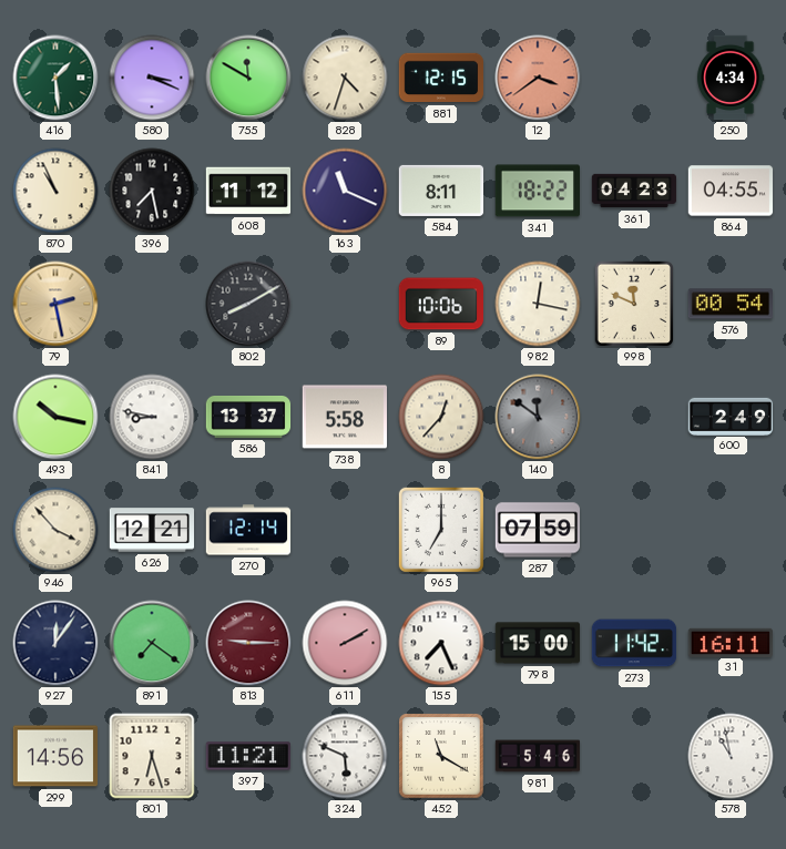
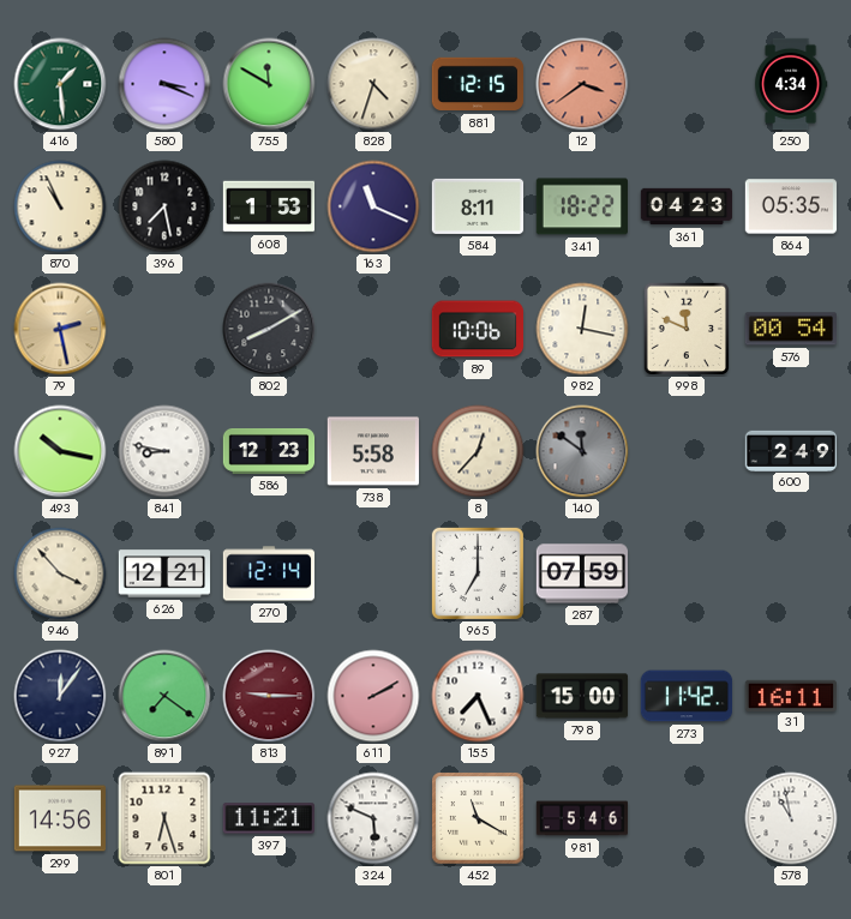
608: 11:12 -> 1:53
864: 04:55 -> 05:35
586: 13:37 -> 12:23
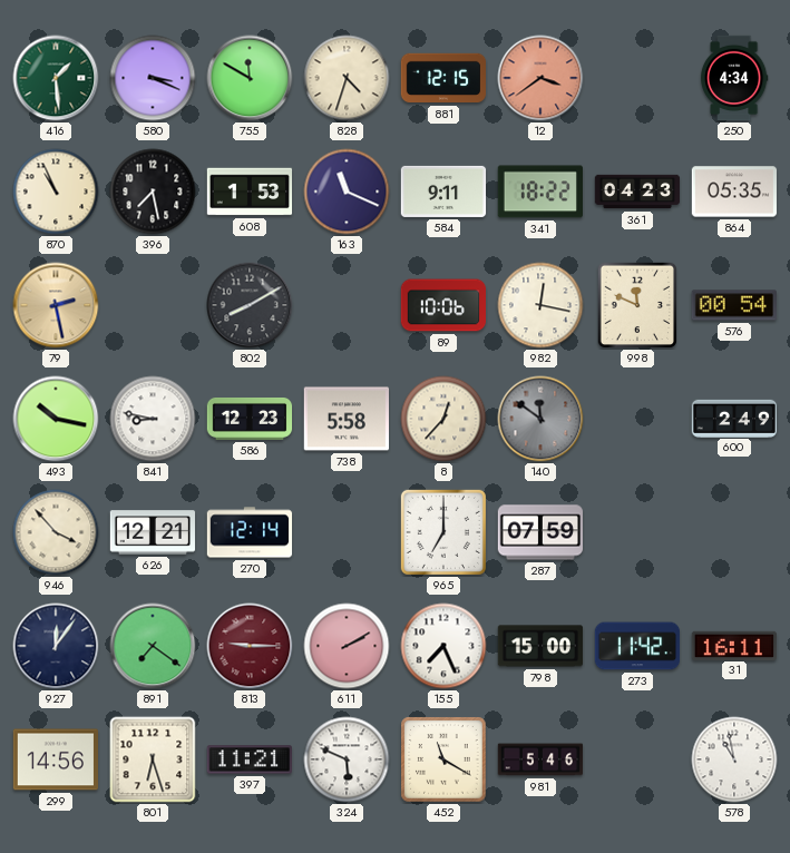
584: 8:11 -> 9:11
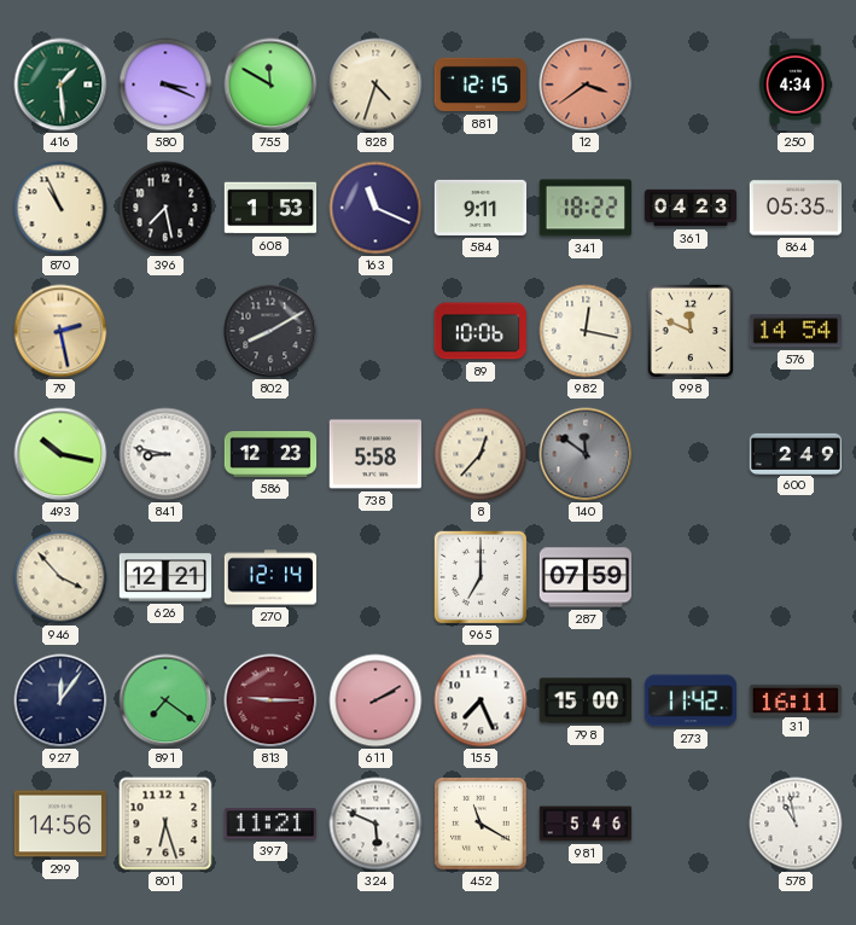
576: 00:54 -> 14:54
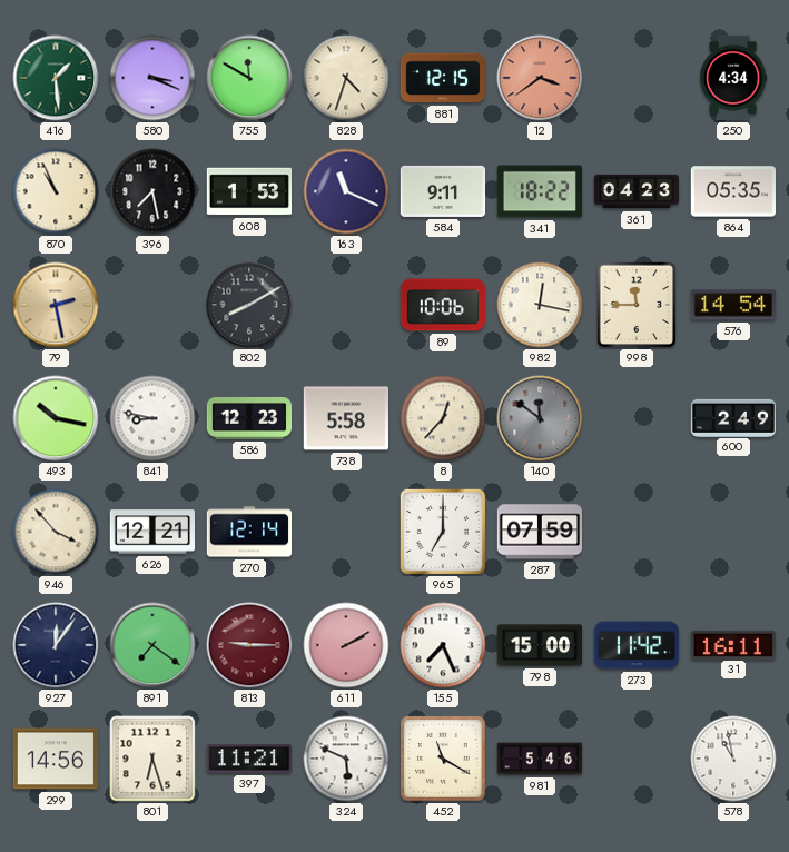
998: 11:49 -> 11:45
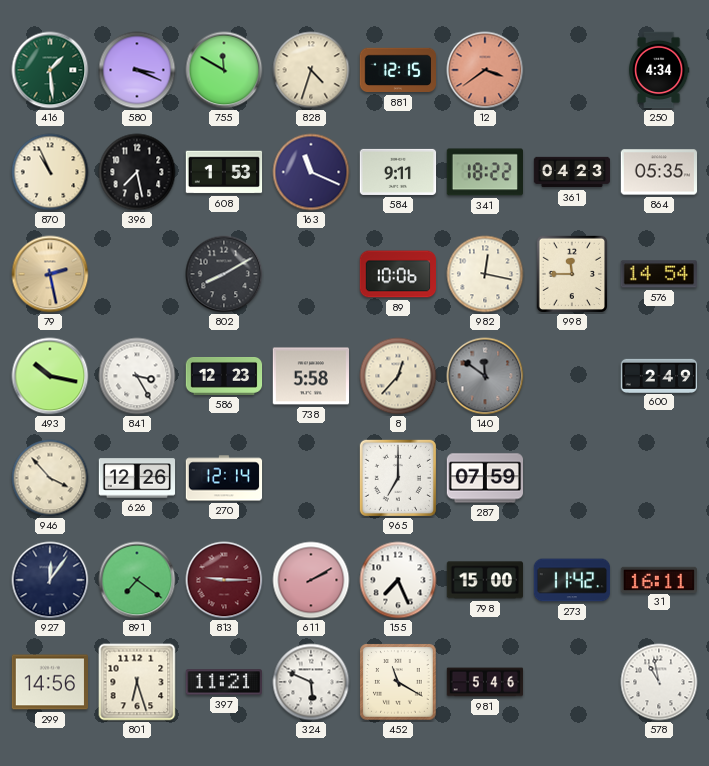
841: 8:47 -> 3:25
626: 12:21 -> 12:26
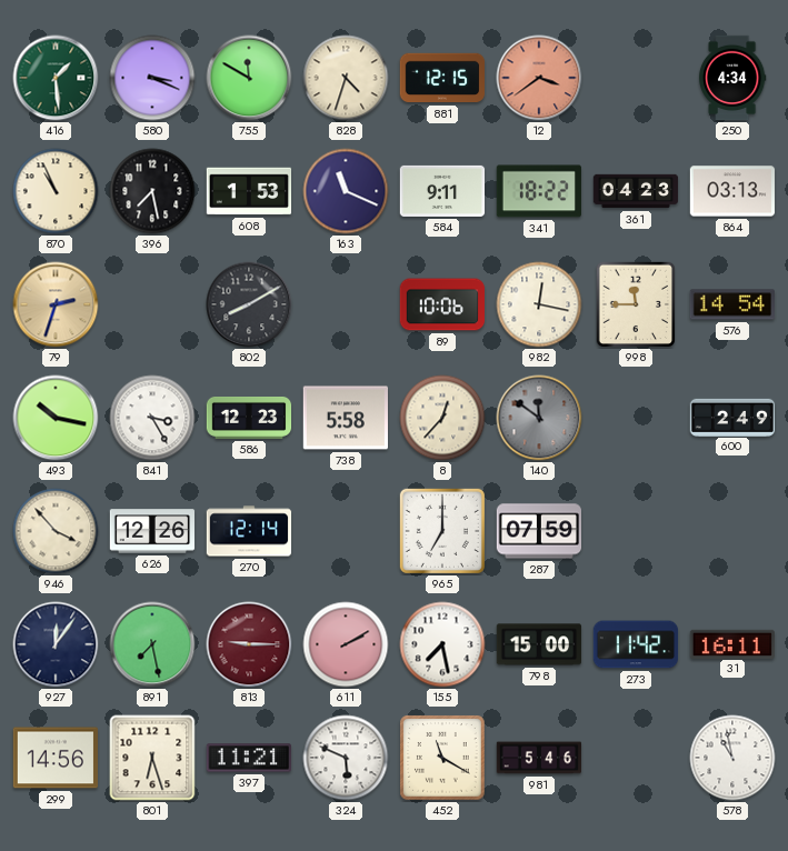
864: 05:35 -> 03:13
79: 2:28 -> 2:33
891: 7:21 -> 7:28
155: 7:26 -> 7:28
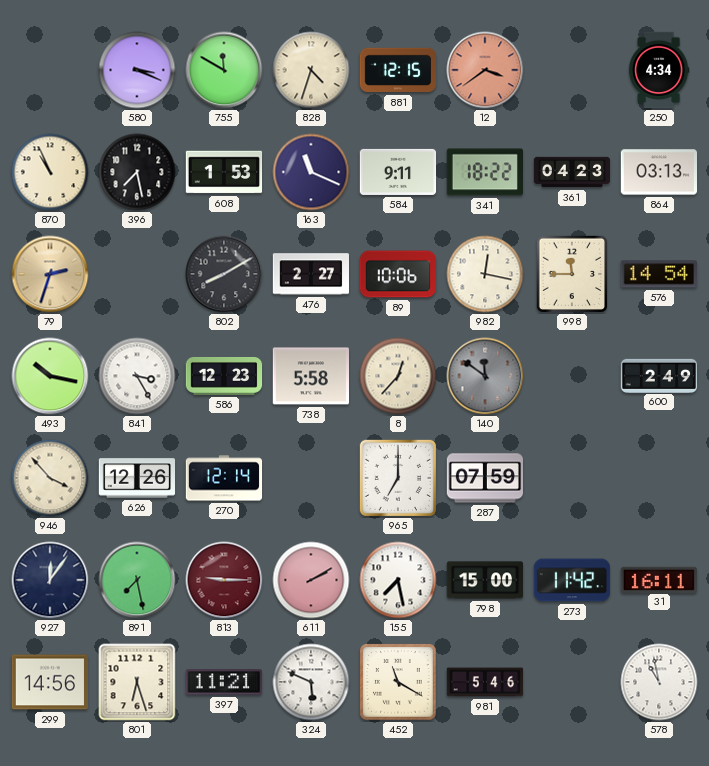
416: 1:29 -> none
476: none -> 2:27
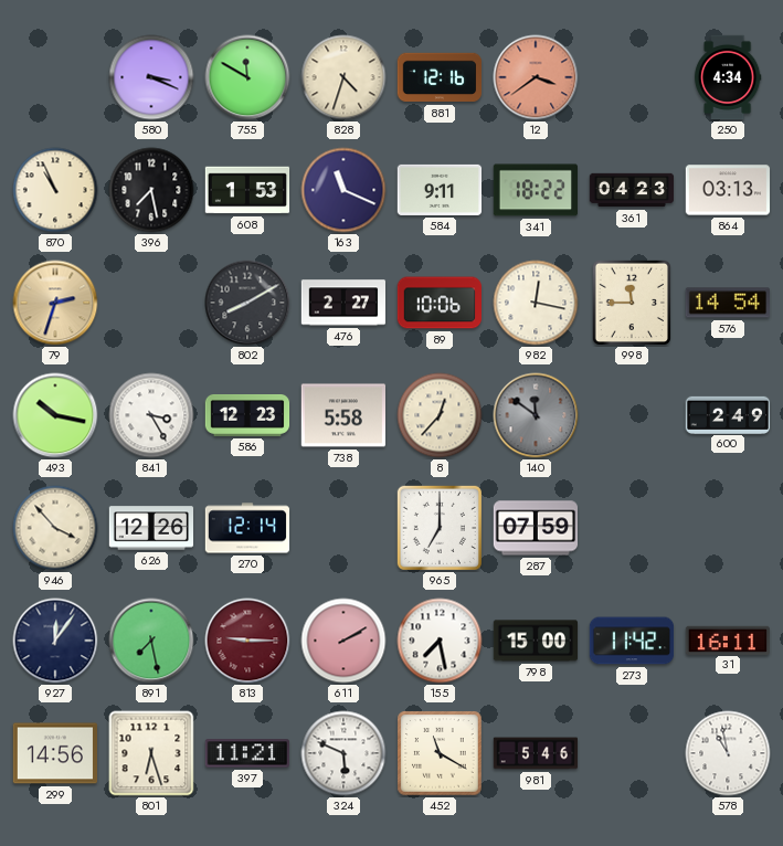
881: 12:15 -> 12:16
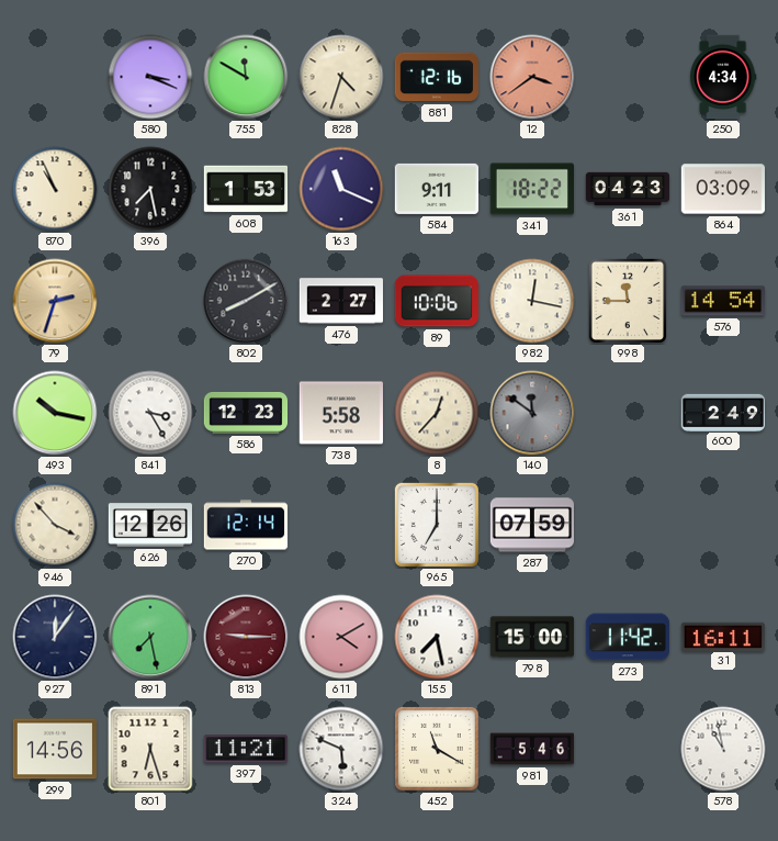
864: 03:13 -> 03:09
611: 2:10 -> 4:10
